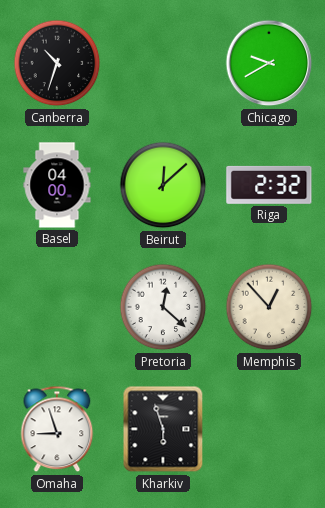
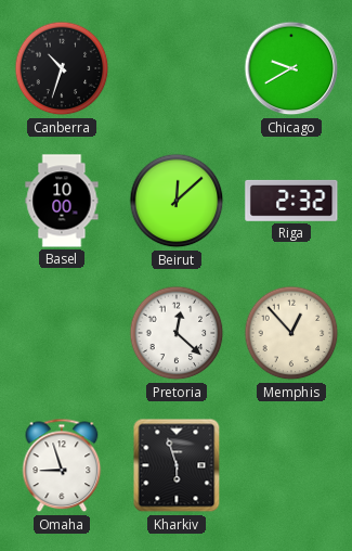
Basel: 04:00 -> 10:00
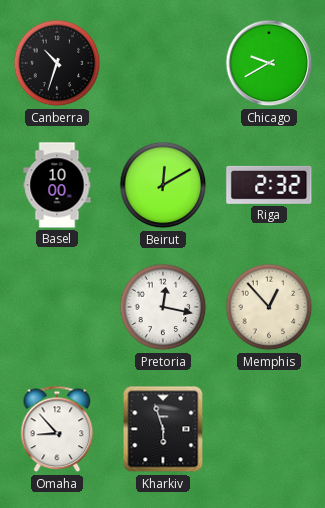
Beirut: 12:08 -> 12:10
Pretoria: 12:22 -> 12:17
Omaha: 8:57 -> 8:53
